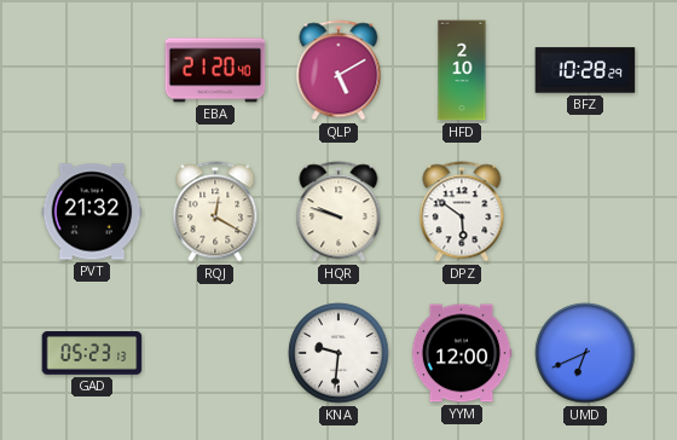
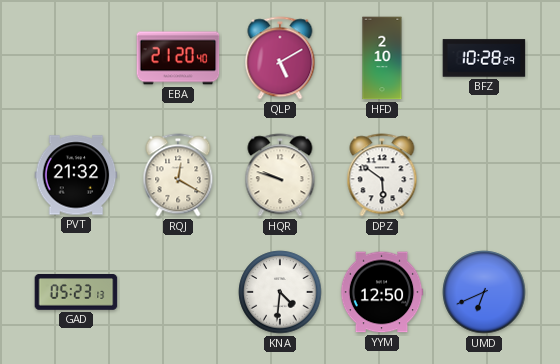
KNA: 9:31 -> 4:31
YYM: 12:00 -> 12:50
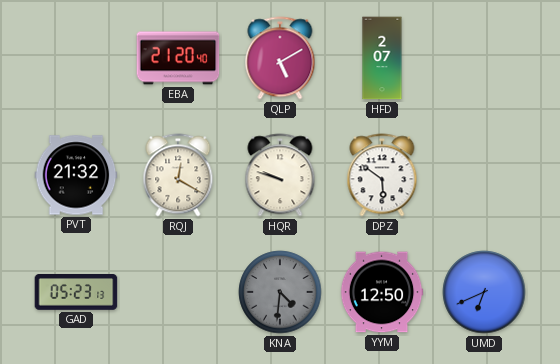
HFD: 2:10 -> 2:07
BFZ: 10:28 -> none
KNA dial: white -> grey
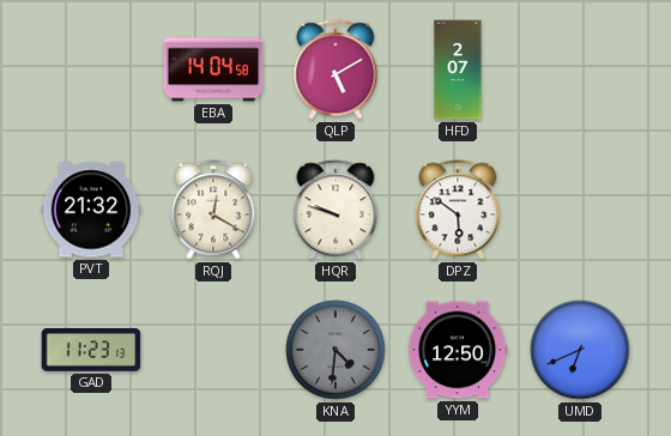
EBA: 21:20 -> 14:04
GAD: 05:23 -> 11:23
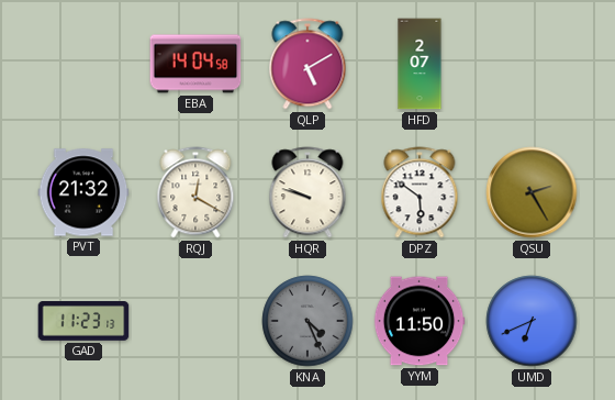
QSU: none -> 2:25
KNA: 4:31 -> 4:26
YYM: 12:50 -> 11:50
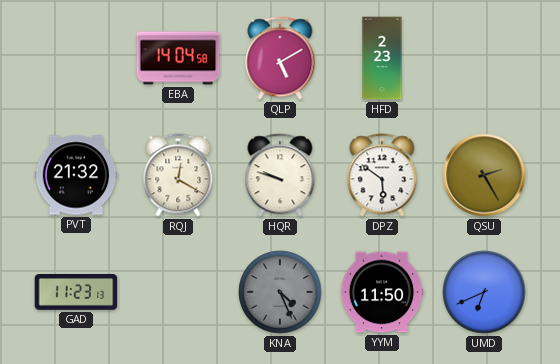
HFD: 2:07 -> 2:23
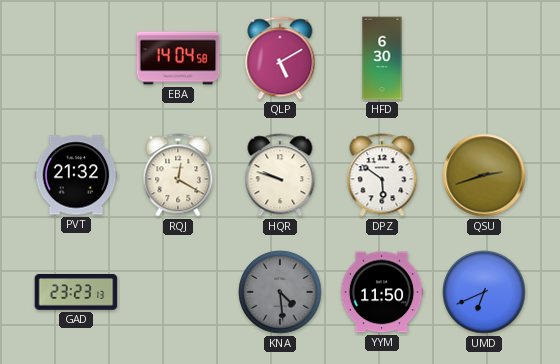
HFD: 2:23 -> 6:30
QSU: 2:25 -> 2:42
GAD: 11:23 -> 23:23
KNA: 4:26 -> 4:29
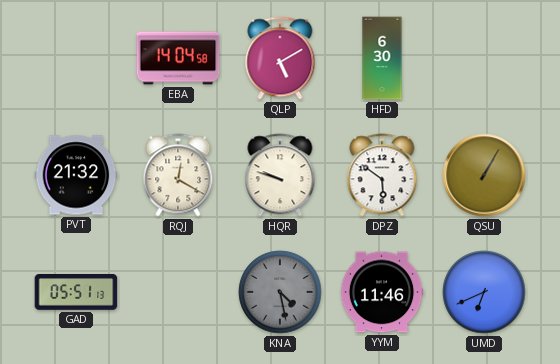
QSU: 2:42 -> 1:05
GAD: 23:23 -> 05:51
KNA: 4:29 -> 4:28
YYM: 11:50 -> 11:46
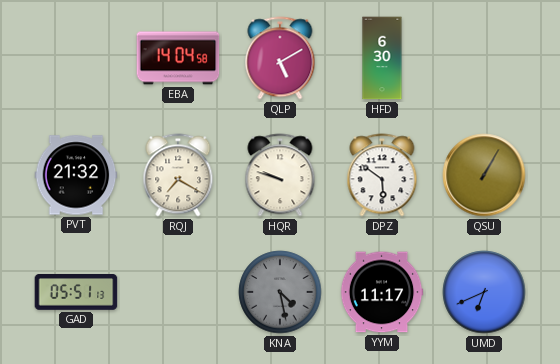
RQJ: 12:20 -> 7:20
YYM: 11:46 -> 11:17
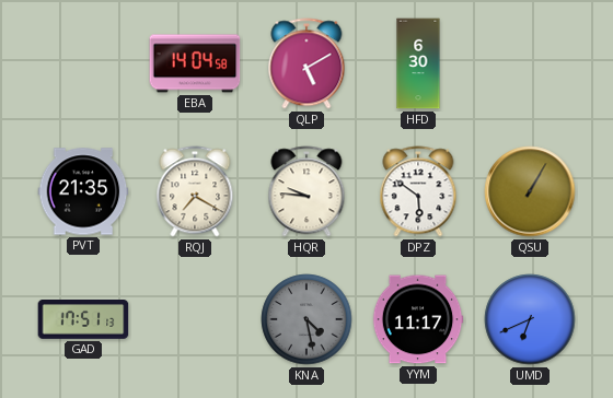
PVT: 21:32 -> 21:35
HQR: 9:48 -> 9:46
GAD: 05:51 -> 17:51
